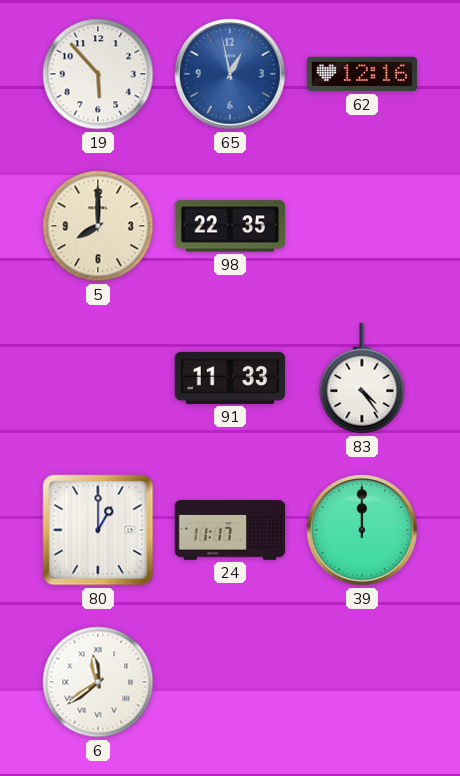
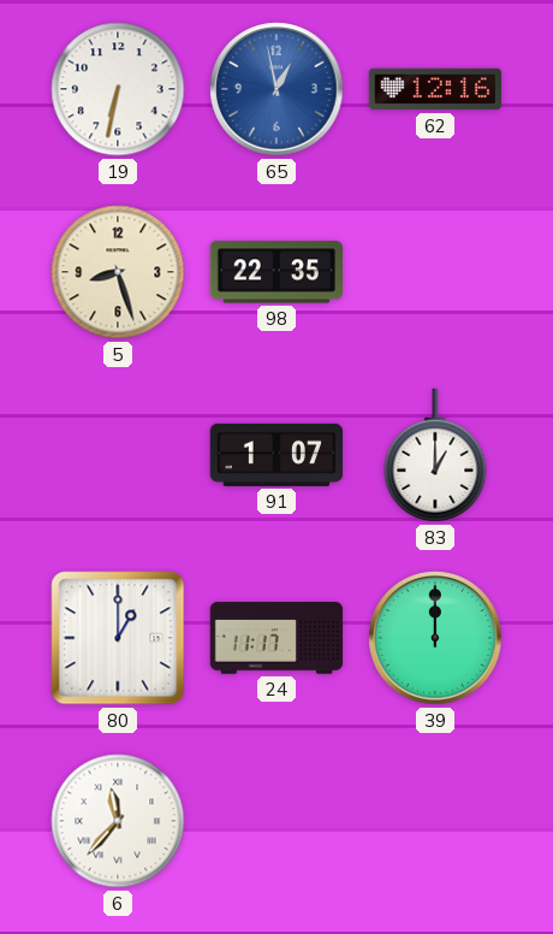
19: 5:53 -> 6:32
5: 8:00 -> 8:27
91: 11:33 -> 1:07
83: 4:24 -> 1:00
6: 11:39 -> 11:37
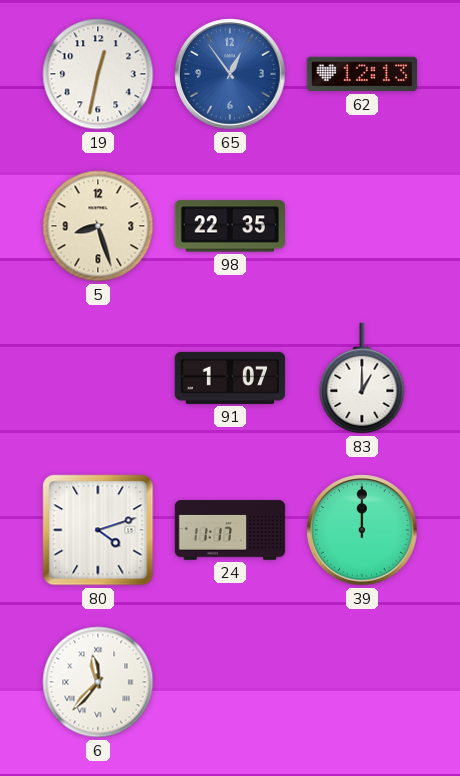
19: 6:32 -> 12:32
65: 12:58 -> 12:54
62: 12:16 -> 12:13
80: 1:00 -> 4:12
